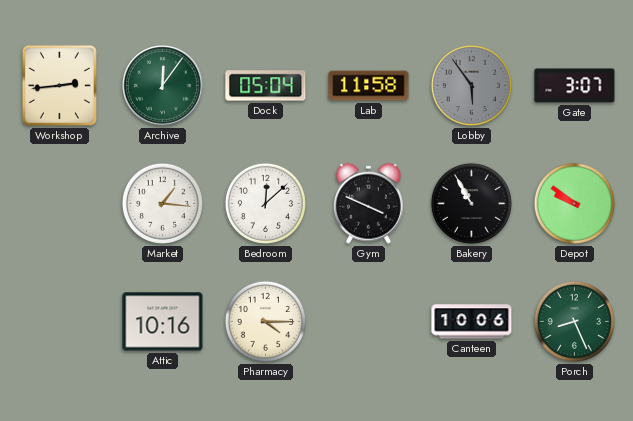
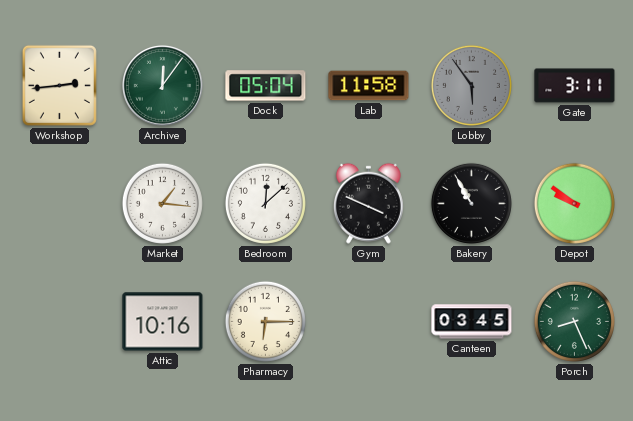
Gate: 3:07 -> 3:11
Pharmacy: 4:15 -> 6:15
Canteen: 10:06 -> 03:45
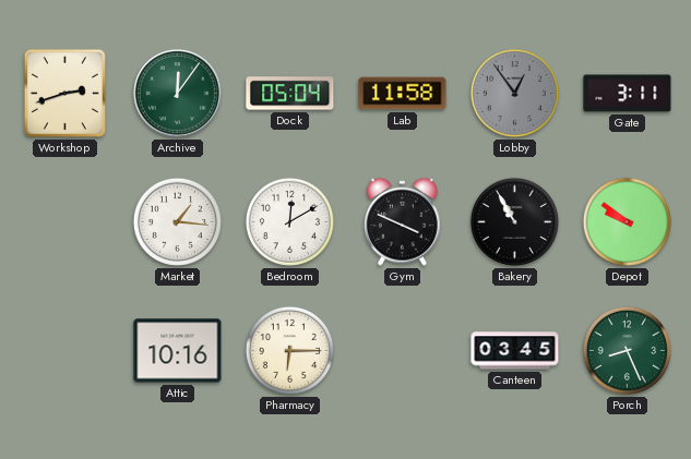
Workshop: 2:44 -> 2:42
Lobby: 5:54 -> 12:54
Bedroom: 12:08 -> 12:10
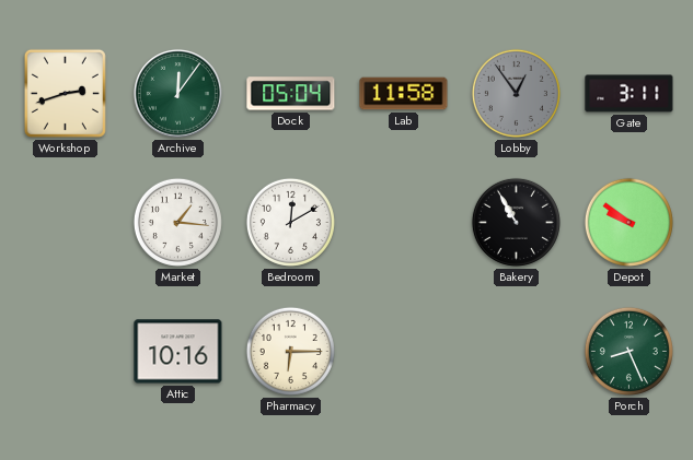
Gym: 3:49 -> none
Canteen: 03:45 -> none
